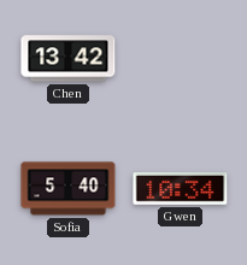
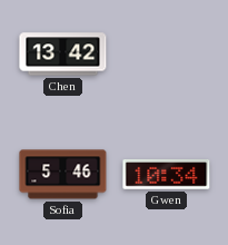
Sofia: 5:40 -> 5:46
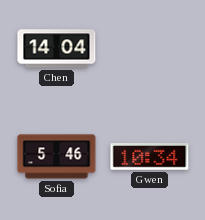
Chen: 13:42 -> 14:04
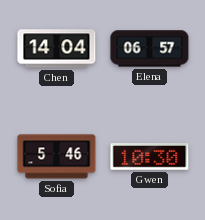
Elena: none -> 06:57
Gwen: 10:34 -> 10:30
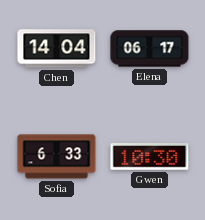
Elena: 06:57 -> 06:17
Sofia: 5:46 -> 6:33
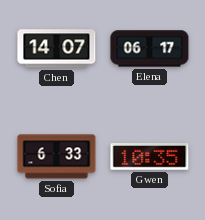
Chen: 14:04 -> 14:07
Gwen: 10:30 -> 10:35
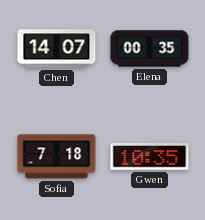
Elena: 06:17 -> 00:35
Sofia: 6:33 -> 7:18
